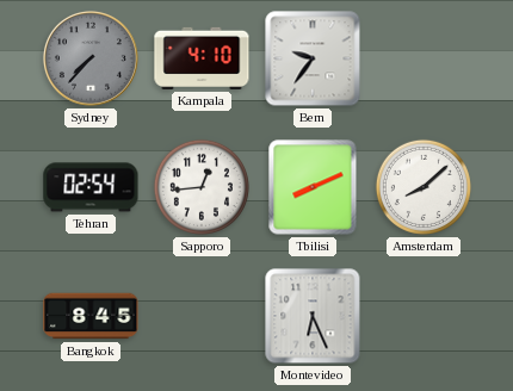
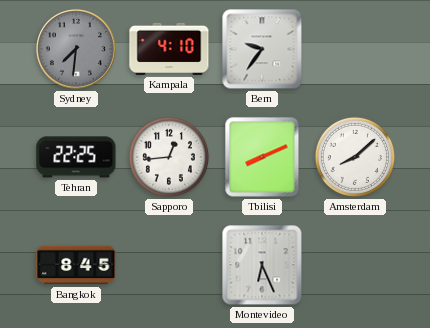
Sydney: 7:37 -> 7:31
Tehran: 02:54 -> 22:25
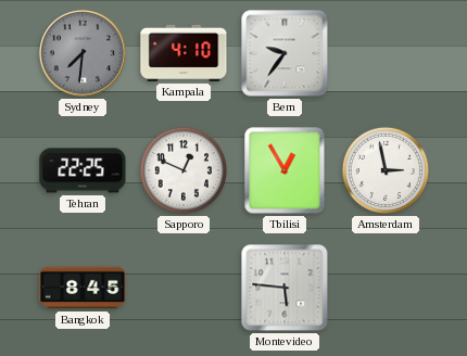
Sapporo: 12:44 -> 12:49
Tbilisi: 8:11 -> 12:55
Amsterdam: 8:08 -> 2:58
Montevideo: 6:26 -> 5:46
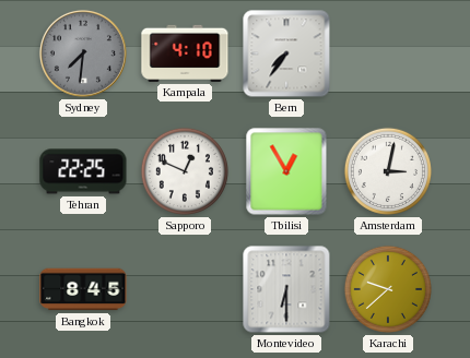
Bern: 9:36 -> 7:36
Amsterdam: 2:58 -> 3:02
Montevideo: 5:46 -> 6:30
Karachi: none -> 9:38
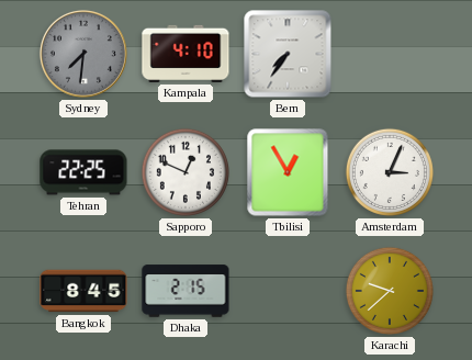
Amsterdam: 3:02 -> 3:04
Dhaka: none -> 2:15
Montevideo: 6:30 -> none
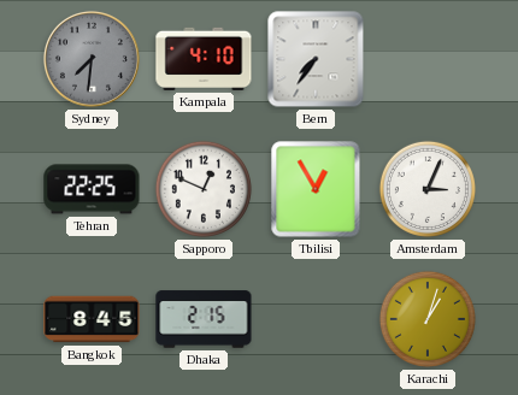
Karachi: 9:38 -> 1:03
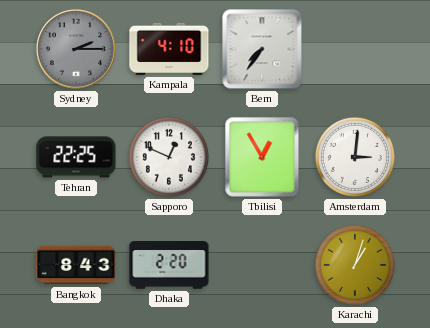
Sydney: 7:31 -> 2:15
Amsterdam: 3:04 -> 3:01
Bangkok: 8:45 -> 8:43
Dhaka: 2:15 -> 2:20
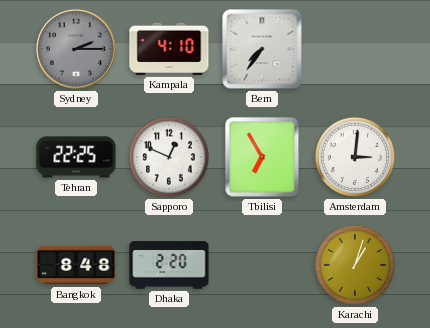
Tbilisi: 12:55 -> 6:55
Bangkok: 8:43 -> 8:48
